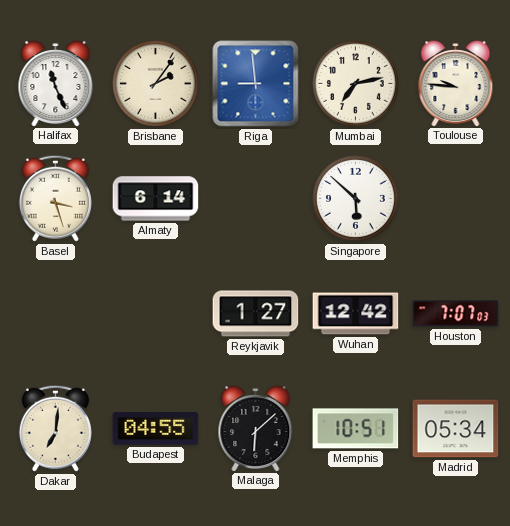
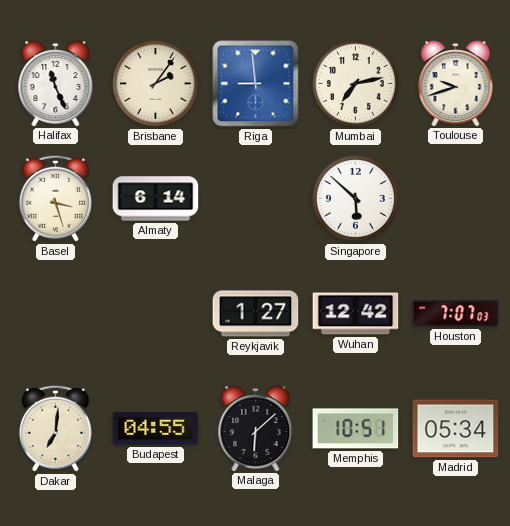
Toulouse: 9:46 -> 9:42
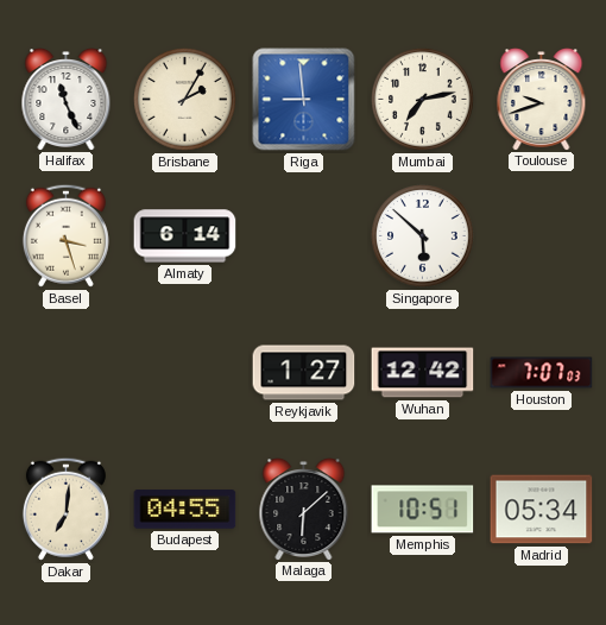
Brisbane: 2:06 -> 2:05
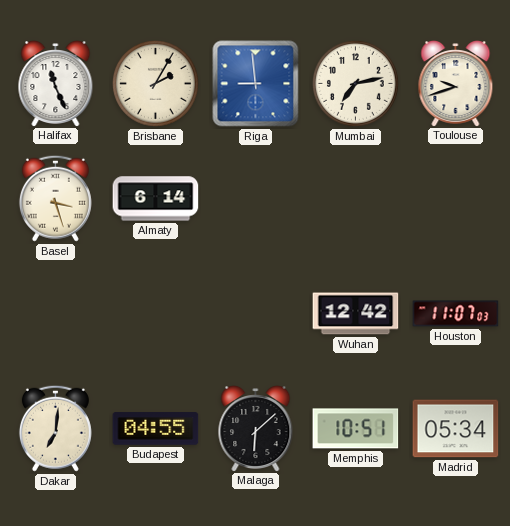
Singapore: 5:52 -> none
Reykjavik: 1:27 -> none
Houston: 7:07 -> 11:07
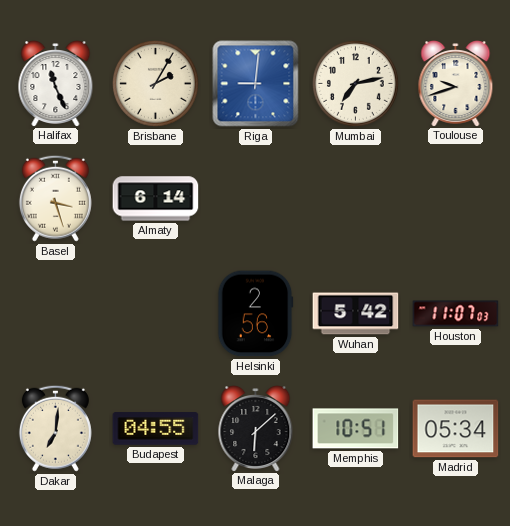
Riga: 8:59 -> 9:01
Helsinki: none -> 2:56
Wuhan: 12:42 -> 5:42
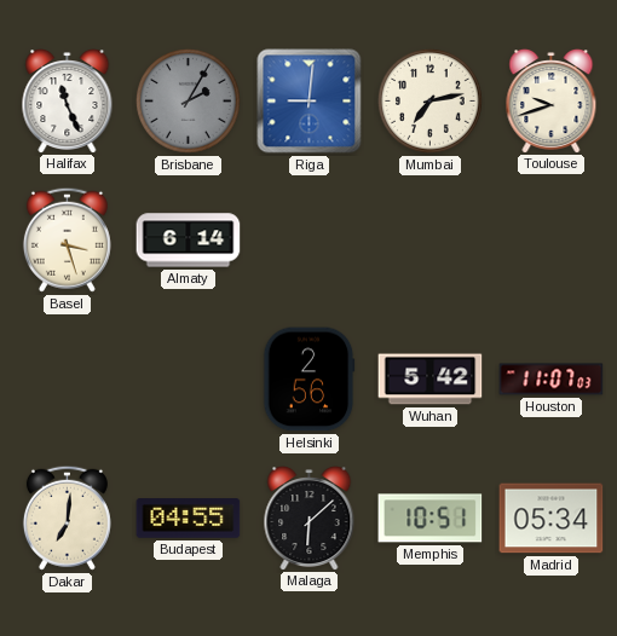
Brisbane dial: cream -> grey
